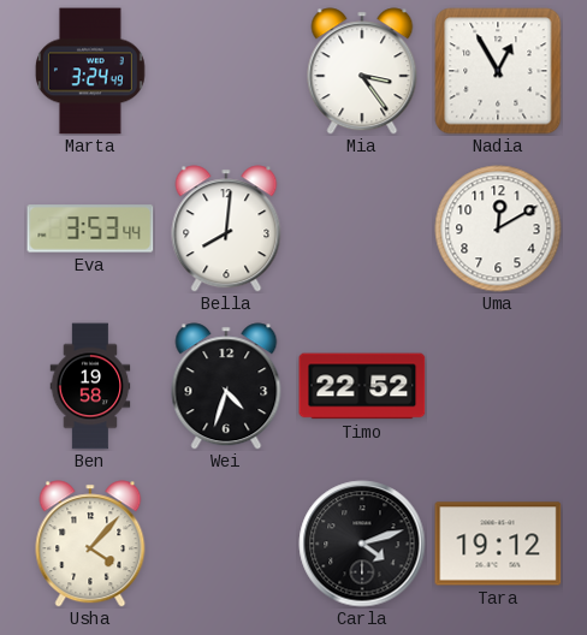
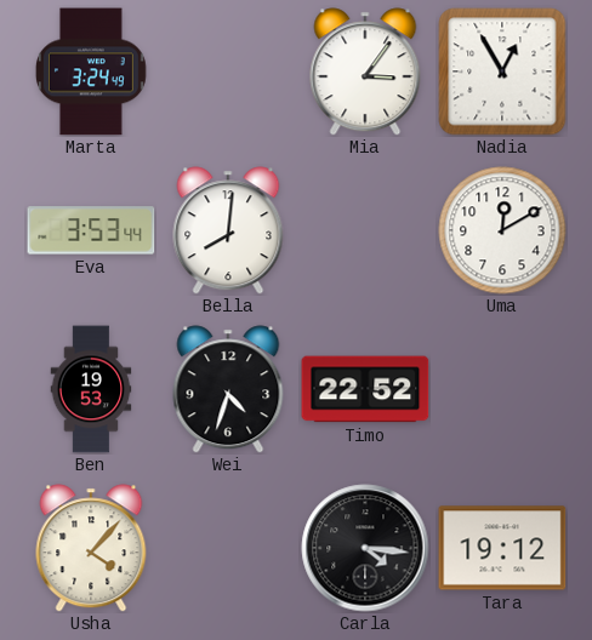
Mia: 3:24 -> 3:06
Ben: 19:58 -> 19:53
Carla: 4:12 -> 4:16
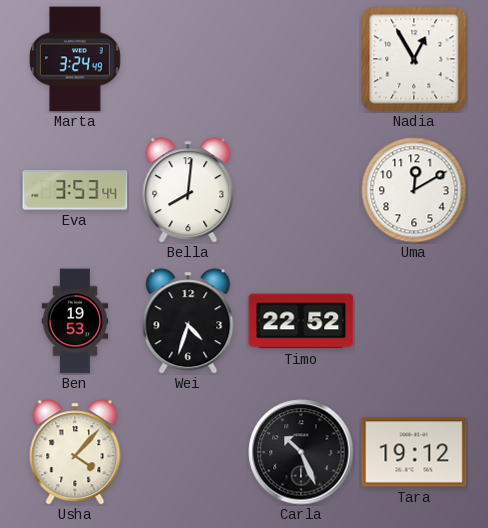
Mia: 3:06 -> none
Carla: 4:16 -> 10:26
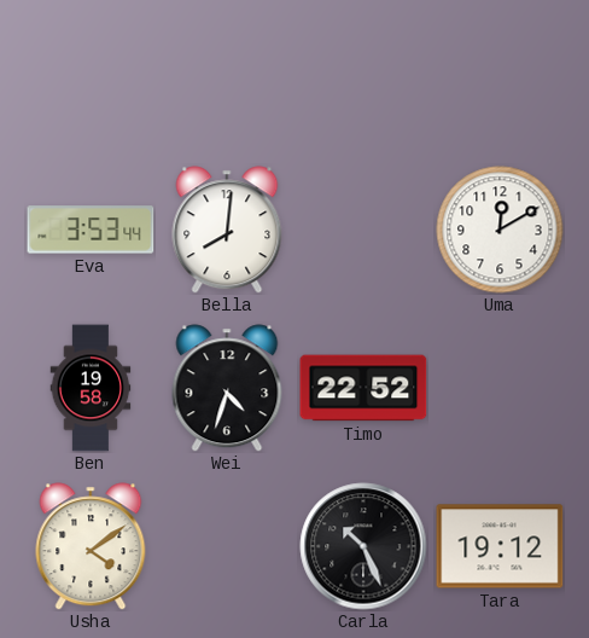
Marta: 3:24 -> none
Nadia: 12:55 -> none
Ben: 19:53 -> 19:58
Usha: 4:07 -> 4:09
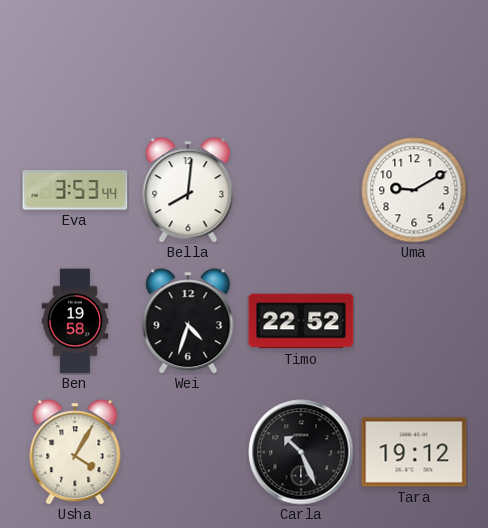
Uma: 12:10 -> 9:10
Usha: 4:09 -> 4:05
